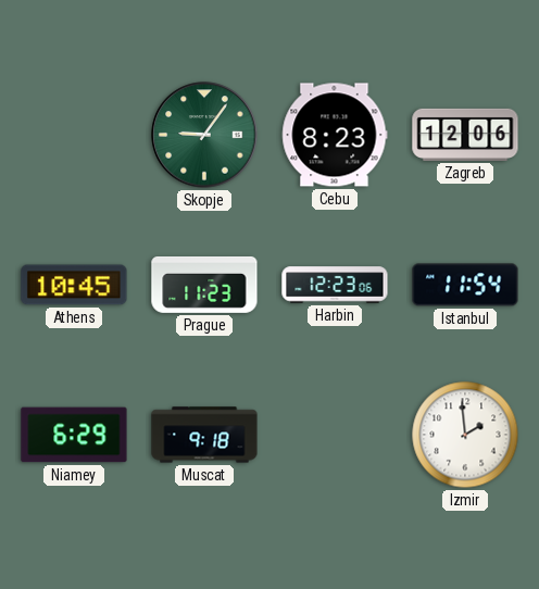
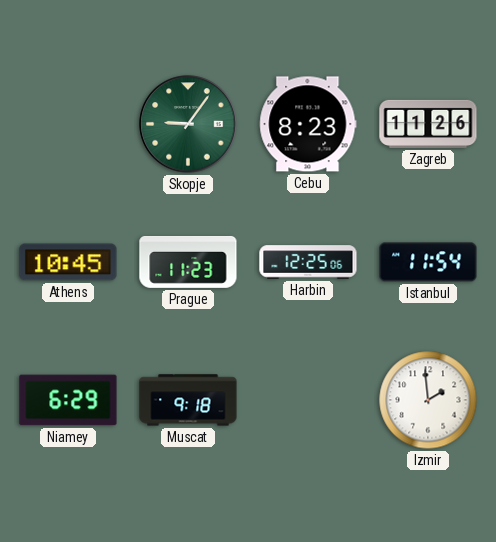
Zagreb: 12:06 -> 11:26
Harbin: 12:23 -> 12:25
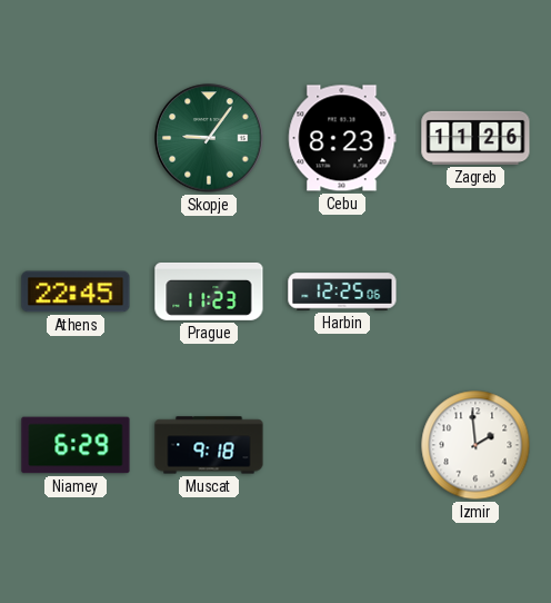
Athens: 10:45 -> 22:45
Istanbul: 11:54 -> none
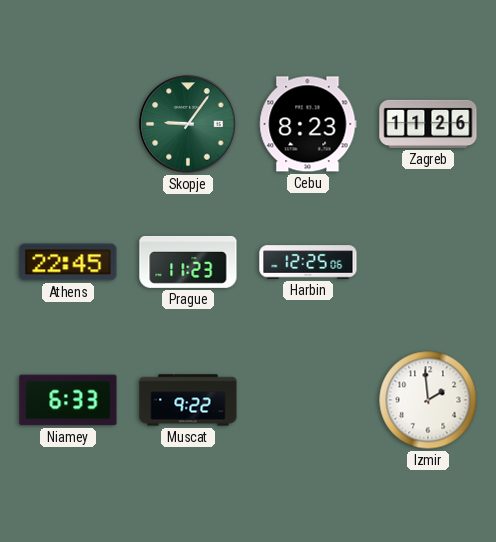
Niamey: 6:29 -> 6:33
Muscat: 9:18 -> 9:22
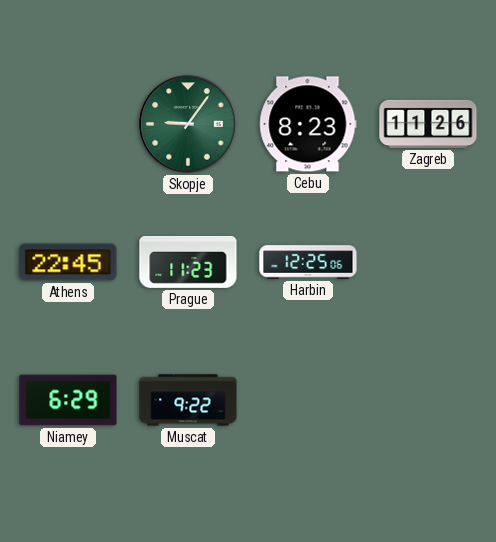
Niamey: 6:33 -> 6:29
Izmir: 1:59 -> none
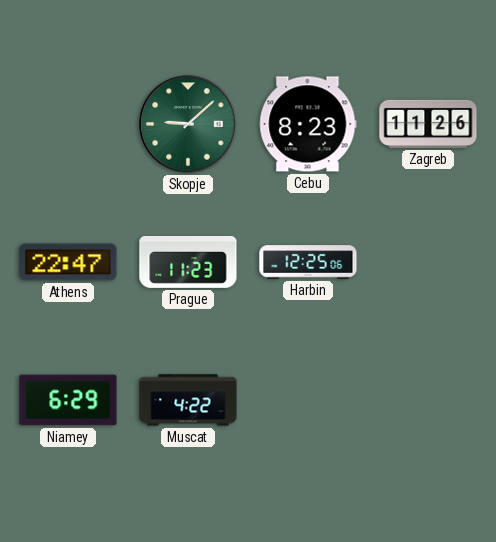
Skopje: 9:06 -> 9:08
Athens: 22:45 -> 22:47
Muscat: 9:22 -> 4:22
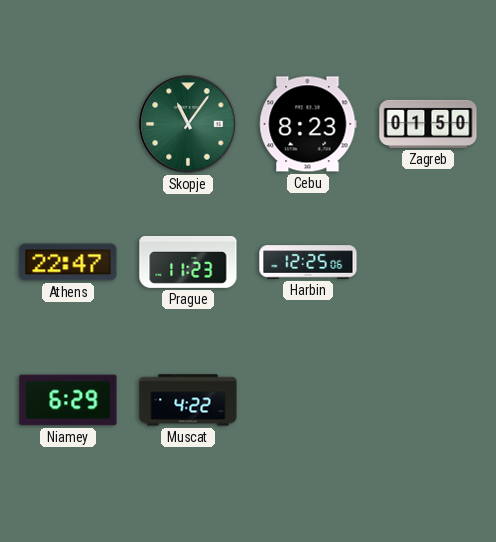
Skopje: 9:08 -> 11:06
Zagreb: 11:26 -> 01:50
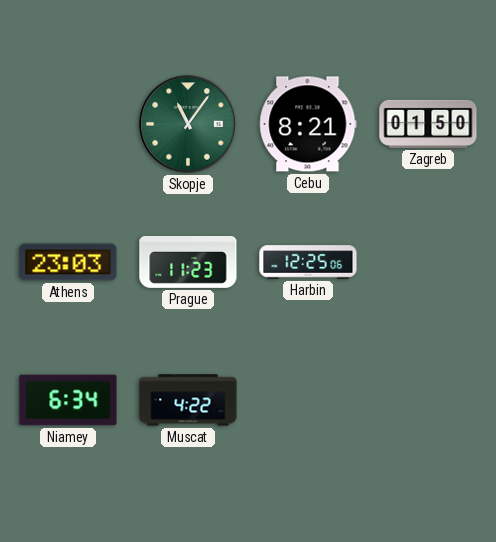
Cebu: 8:23 -> 8:21
Athens: 22:47 -> 23:03
Niamey: 6:29 -> 6:34
